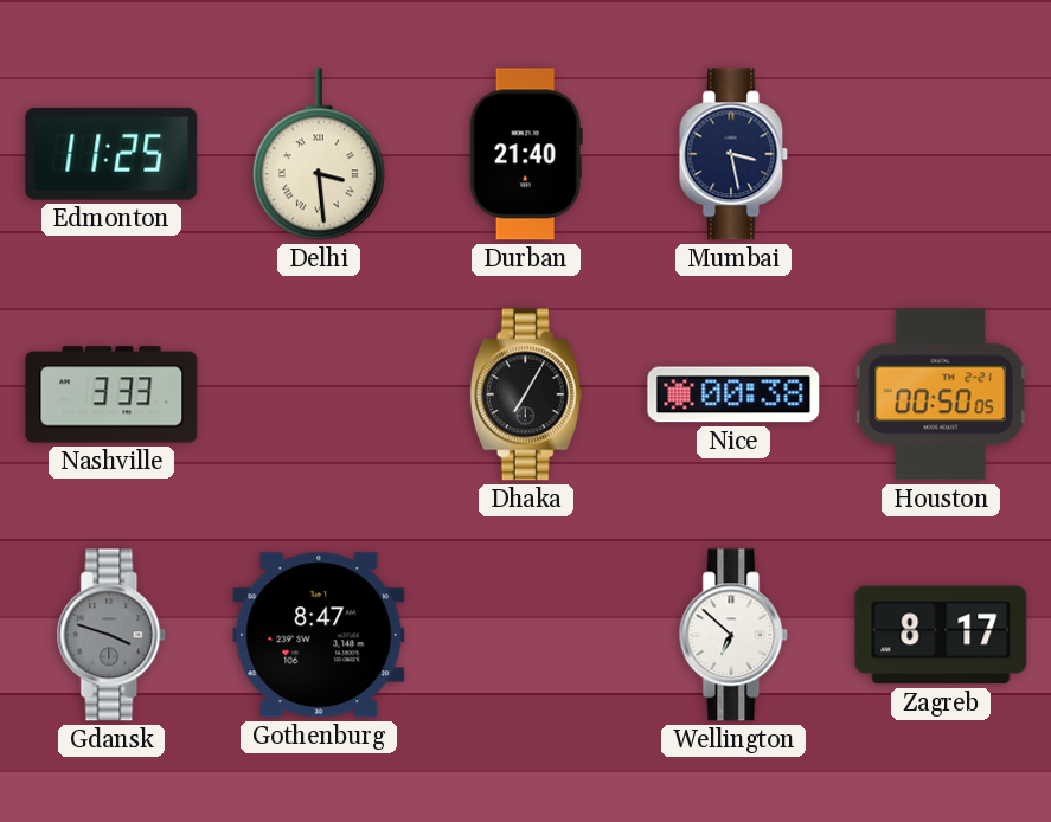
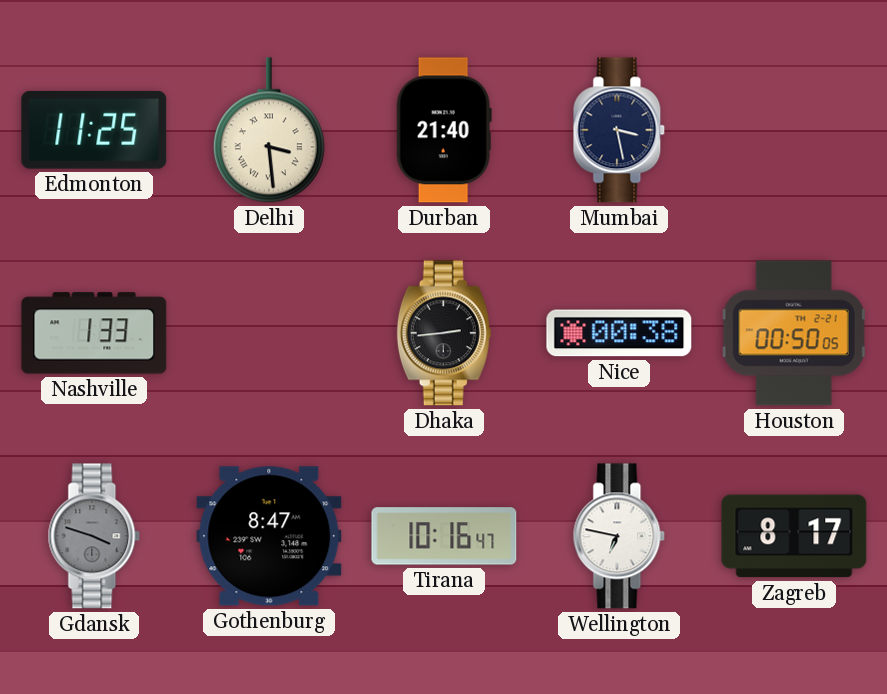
Nashville: 3:33 -> 1:33
Dhaka: 7:05 -> 2:44
Tirana: none -> 10:16
Wellington: 6:52 -> 6:47
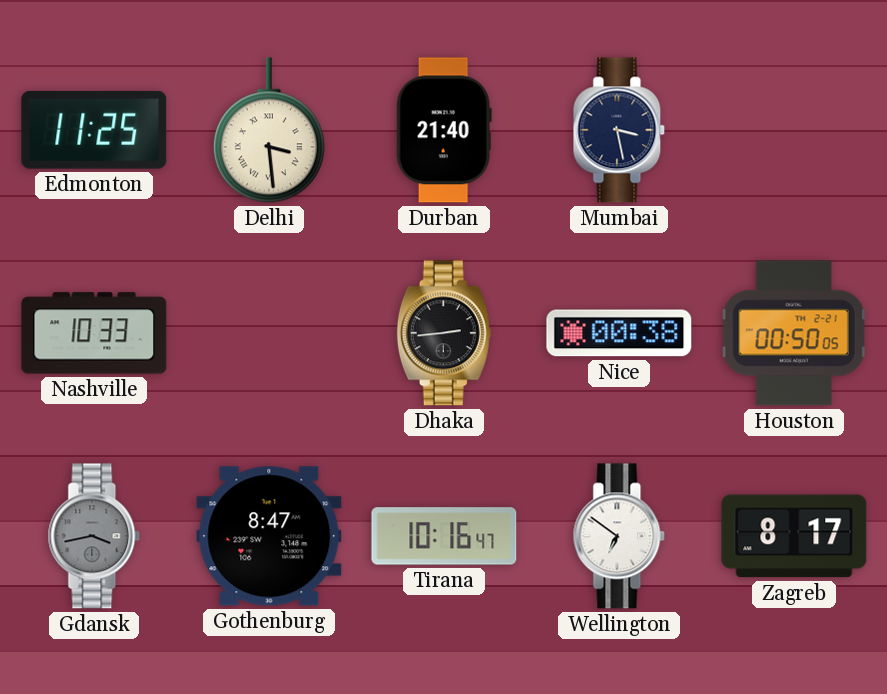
Nashville: 1:33 -> 10:33
Gdansk: 3:48 -> 3:43
Wellington: 6:47 -> 6:51
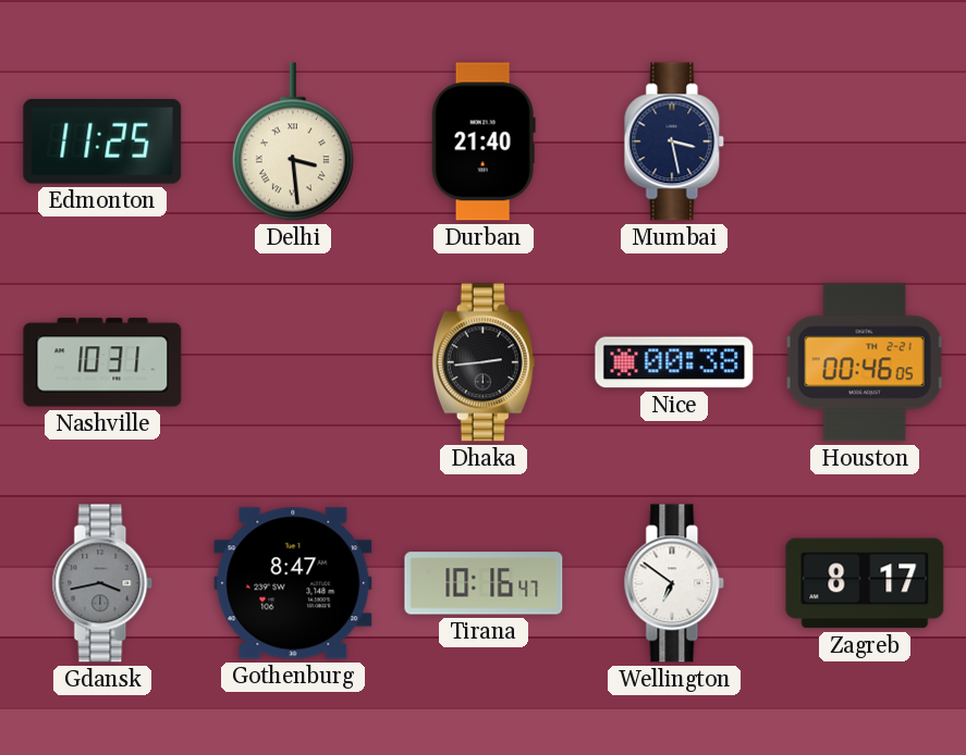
Nashville: 10:33 -> 10:31
Houston: 00:50 -> 00:46
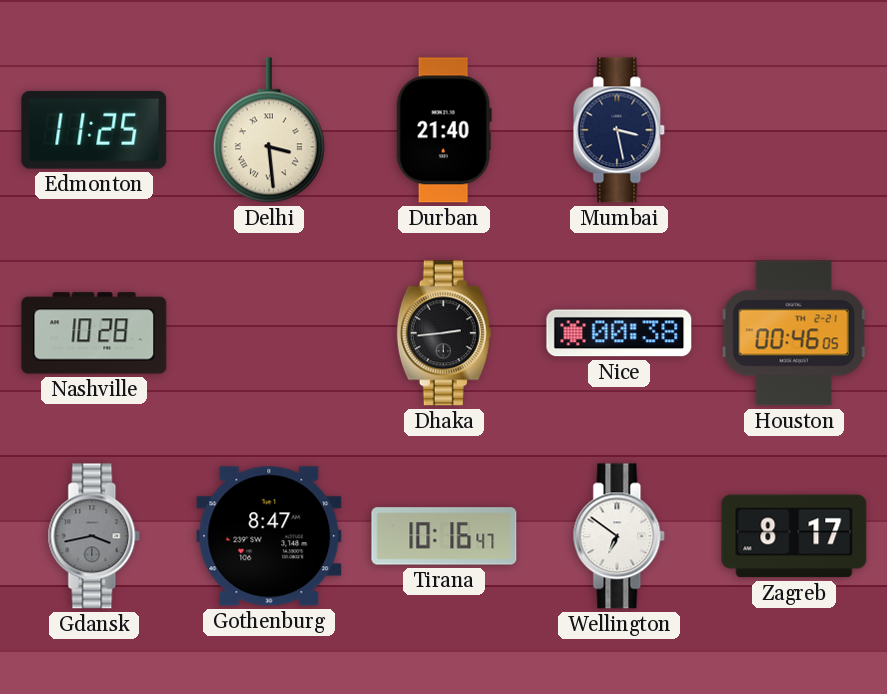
Nashville: 10:31 -> 10:28
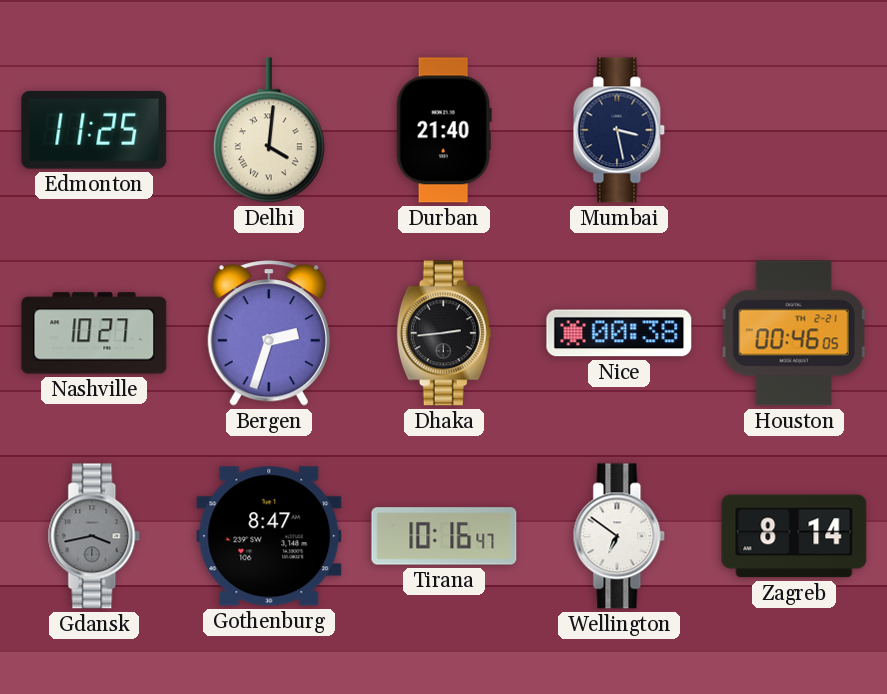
Delhi: 3:29 -> 4:01
Nashville: 10:28 -> 10:27
Bergen: none -> 2:33
Zagreb: 8:17 -> 8:14
